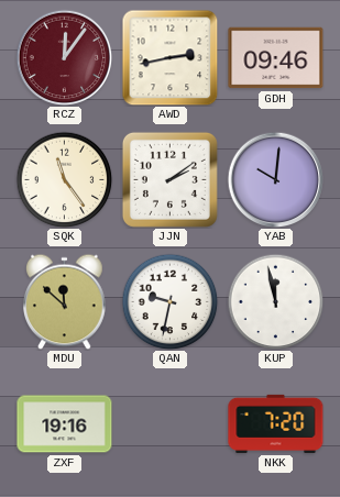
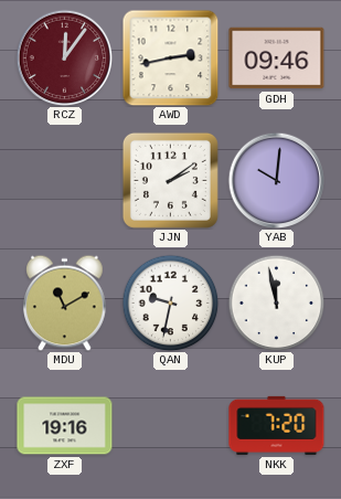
SQK: 11:24 -> none
MDU: 11:52 -> 11:10
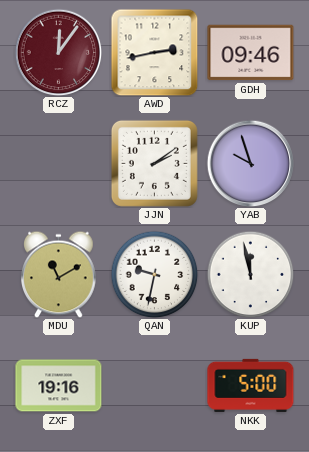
YAB: 10:01 -> 9:57
NKK: 7:20 -> 5:00
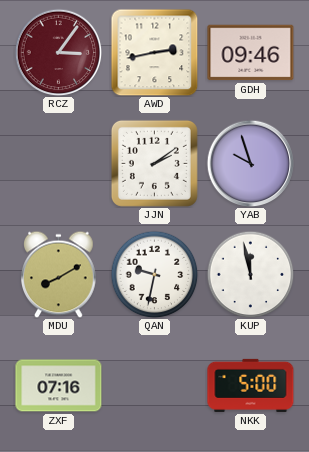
RCZ: 12:06 -> 3:06
MDU: 11:10 -> 8:10
ZXF: 19:16 -> 07:16
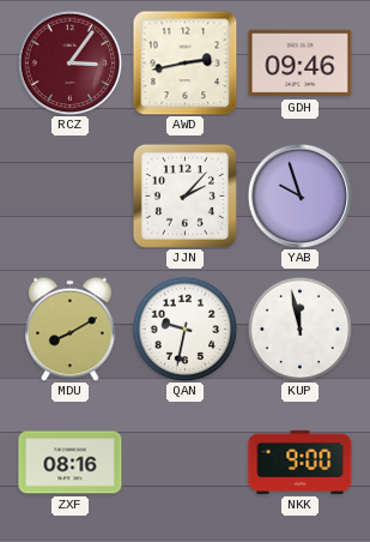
JJN: 2:09 -> 2:07
ZXF: 07:16 -> 08:16
NKK: 5:00 -> 9:00
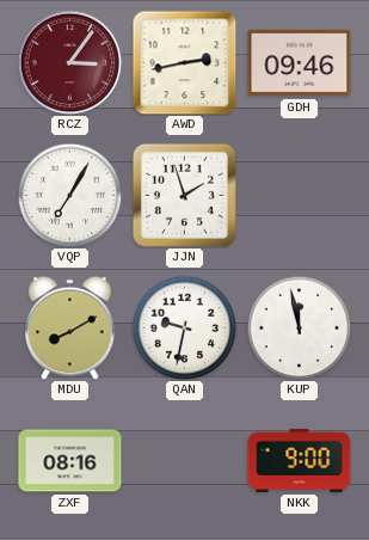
VQP: none -> 7:05
JJN: 2:07 -> 1:57
YAB: 9:57 -> none
